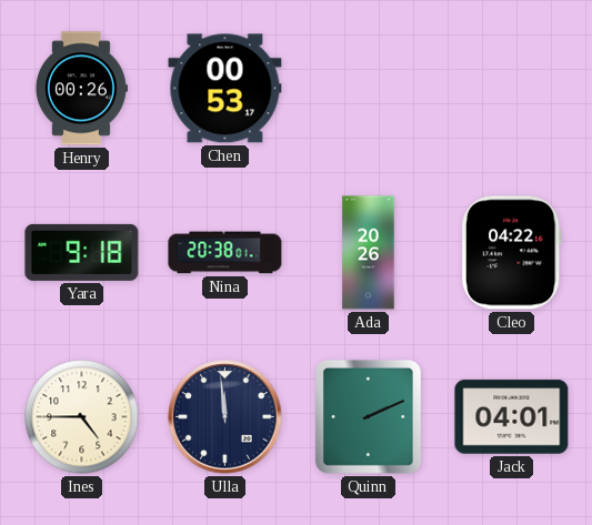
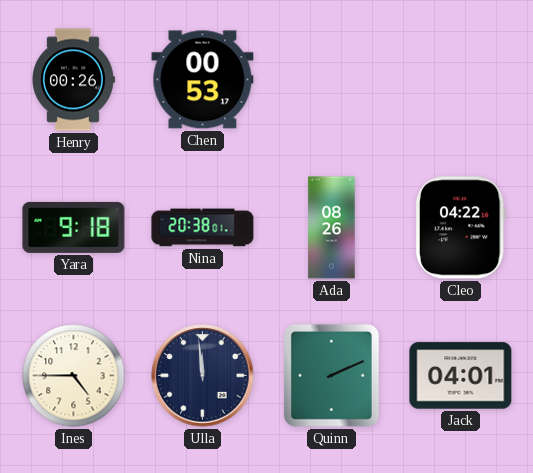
Ada: 20:26 -> 08:26
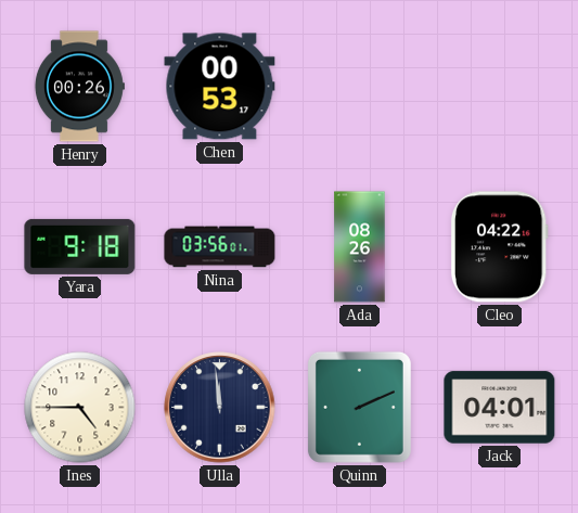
Nina: 20:38 -> 03:56
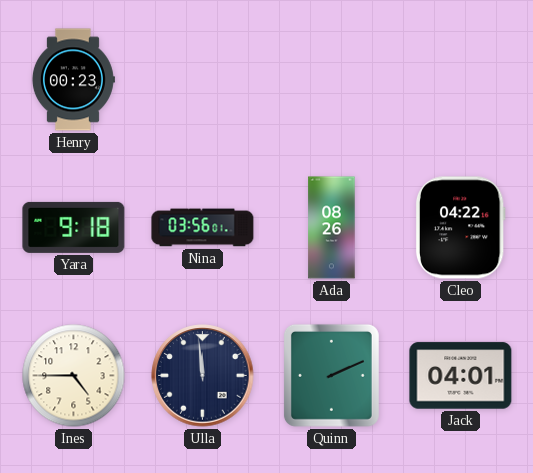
Henry: 00:26 -> 00:23
Chen: 00:53 -> none
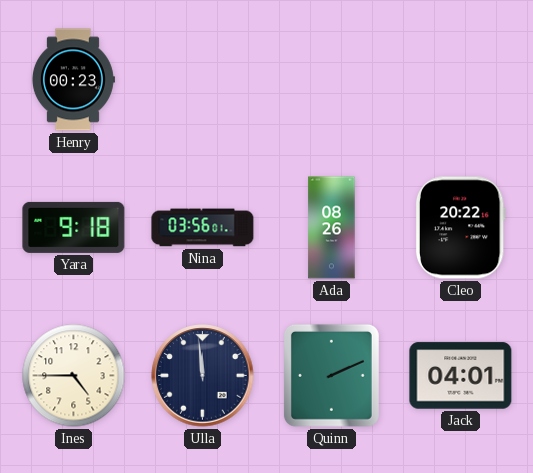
Cleo: 04:22 -> 20:22
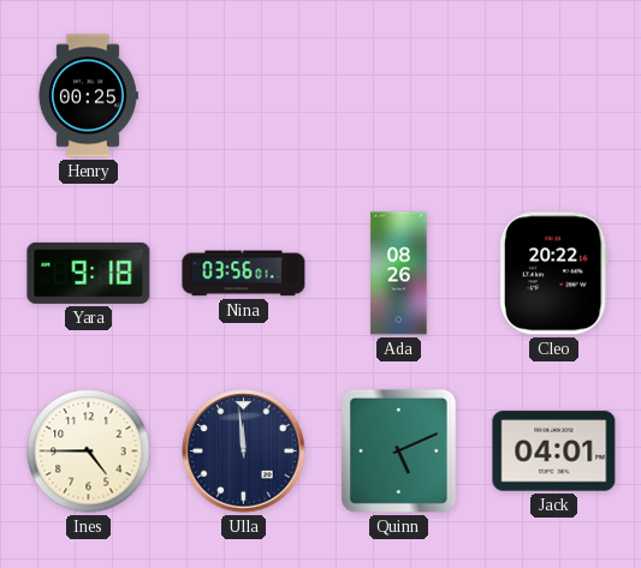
Henry: 00:23 -> 00:25
Quinn: 2:11 -> 5:11
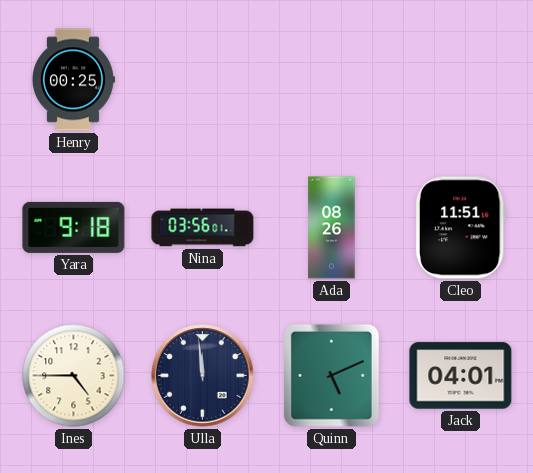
Cleo: 20:22 -> 11:51
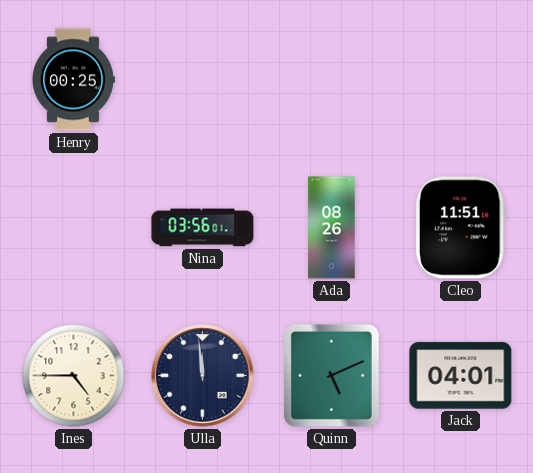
Yara: 9:18 -> none
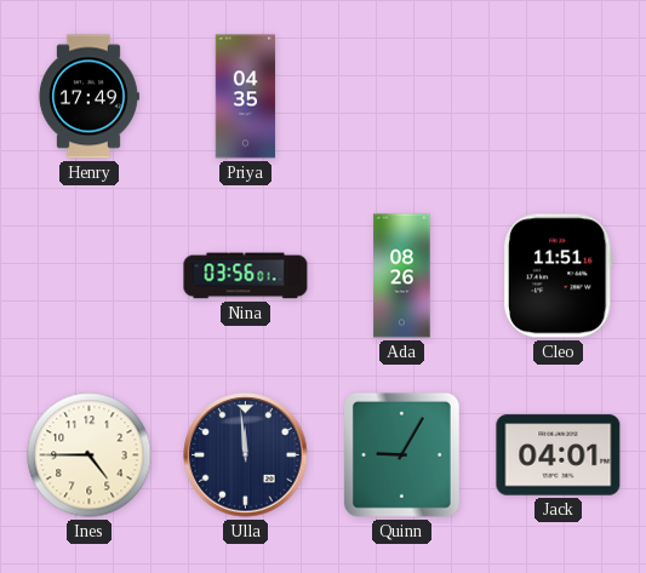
Henry: 00:25 -> 17:49
Priya: none -> 04:35
Quinn: 5:11 -> 9:05
